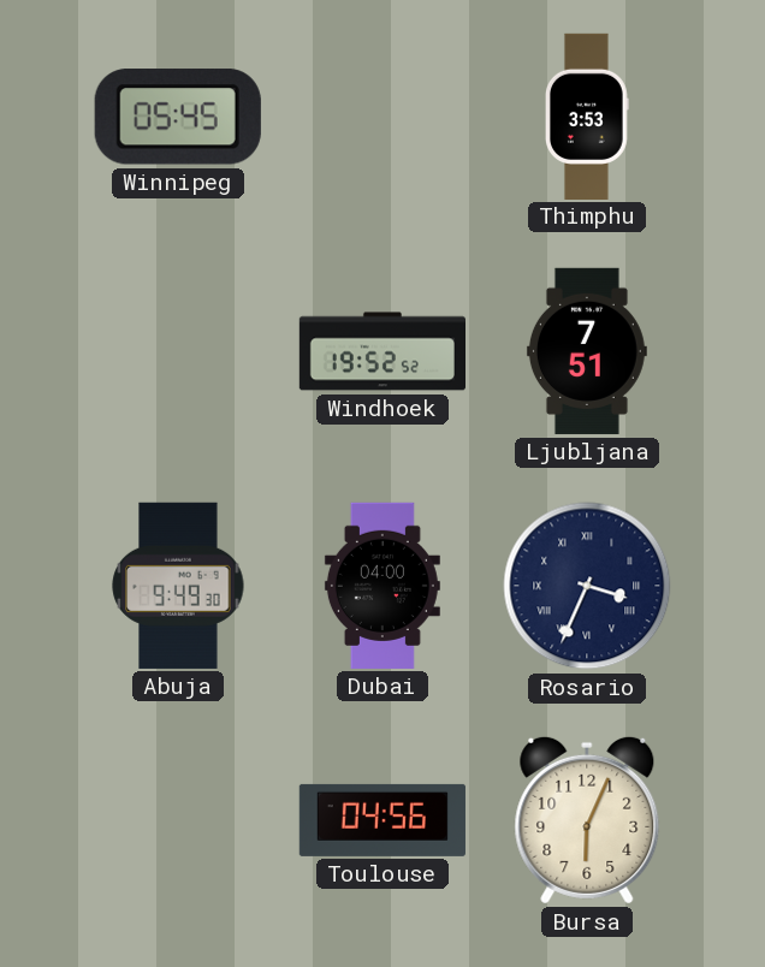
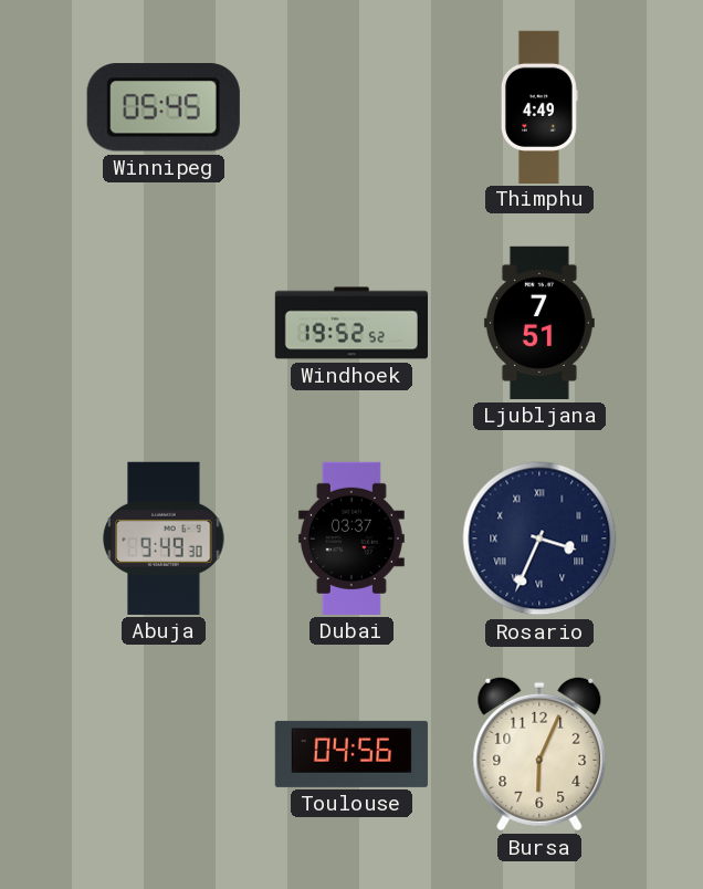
Thimphu: 3:53 -> 4:49
Dubai: 04:00 -> 03:37
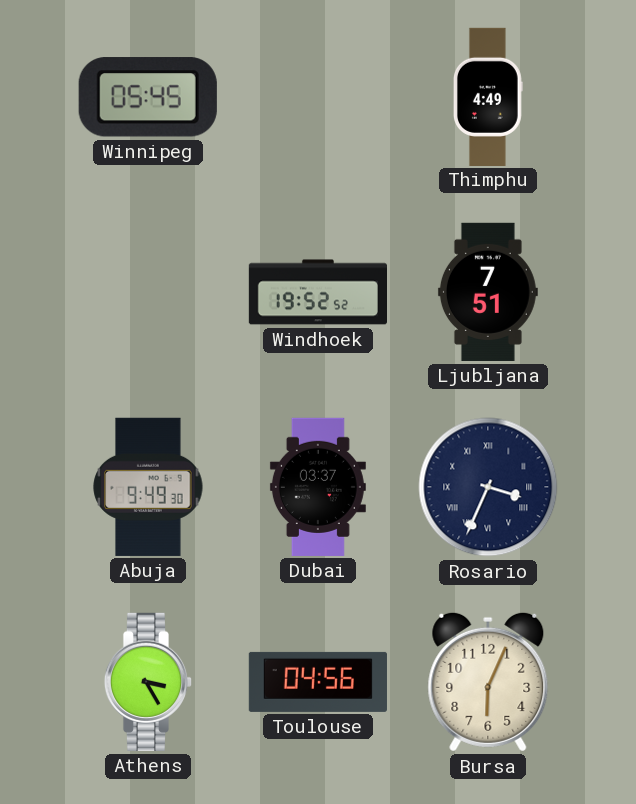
Athens: none -> 3:25
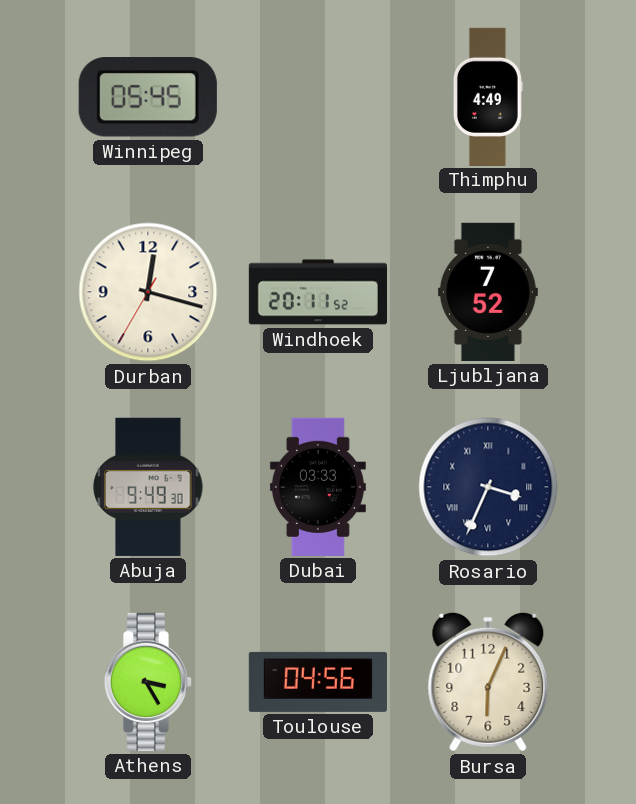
Durban: none -> 12:17
Windhoek: 19:52 -> 20:11
Ljubljana: 7:51 -> 7:52
Dubai: 03:37 -> 03:33
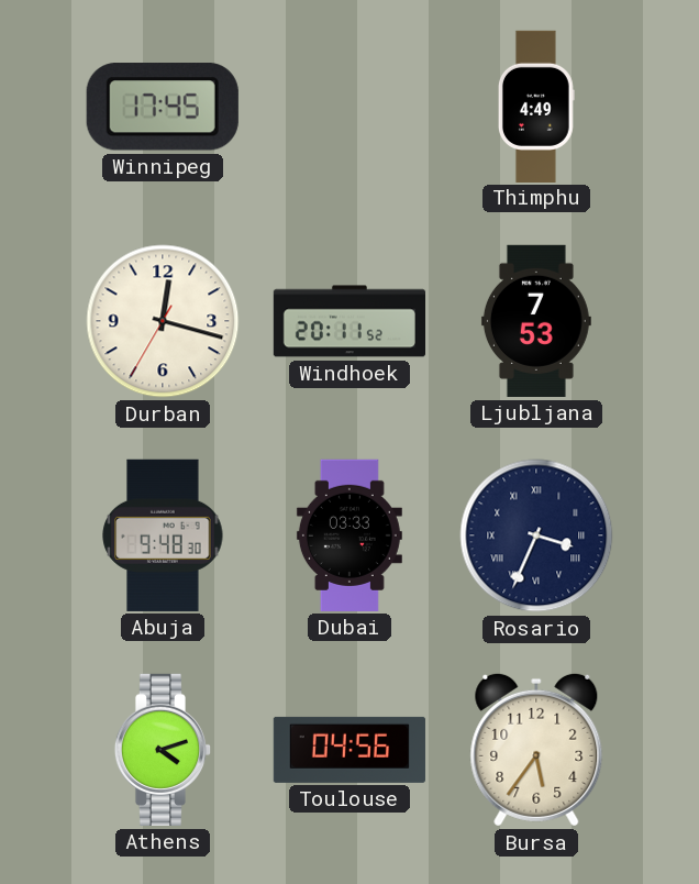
Winnipeg: 05:45 -> 17:45
Ljubljana: 7:52 -> 7:53
Abuja: 9:49 -> 9:48
Athens: 3:25 -> 4:12
Bursa: 6:04 -> 5:36
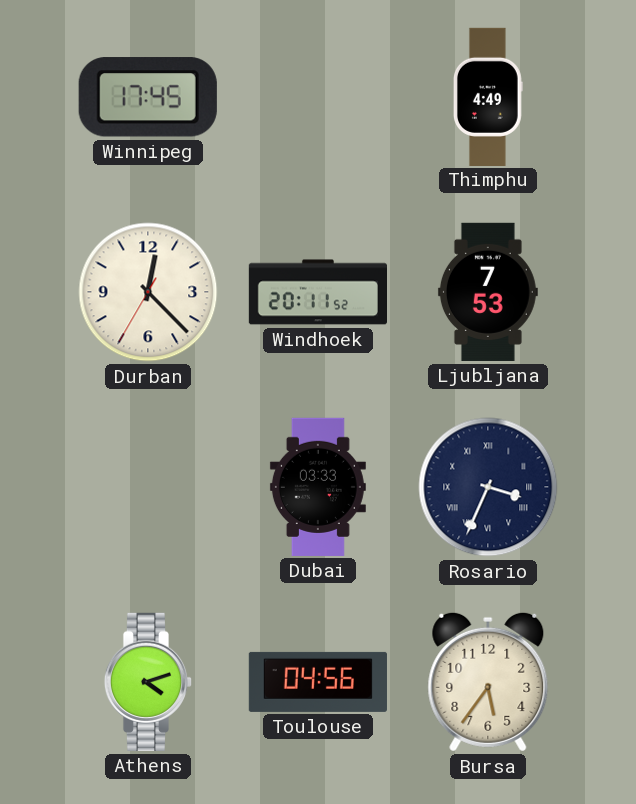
Durban: 12:17 -> 12:22
Abuja: 9:48 -> none
